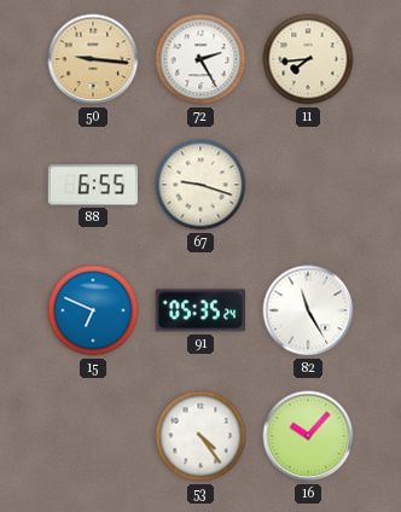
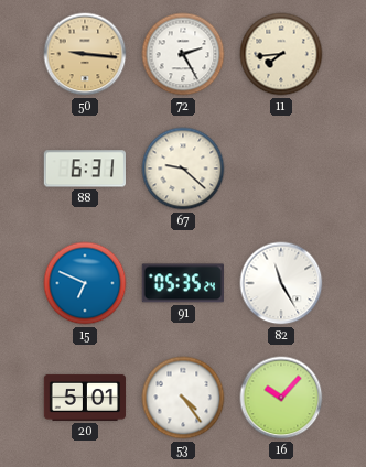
88: 6:55 -> 6:31
67: 9:18 -> 9:22
20: none -> 5:01
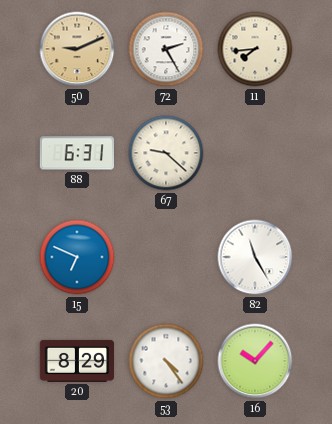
50: 9:16 -> 9:11
91: 05:35 -> none
20: 5:01 -> 8:29
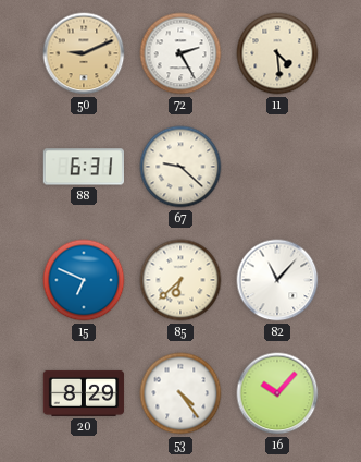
11: 7:44 -> 4:29
85: none -> 6:38
82: 11:25 -> 11:07
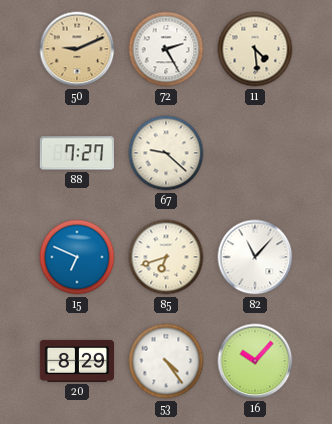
88: 6:31 -> 7:27
85: 6:38 -> 6:42
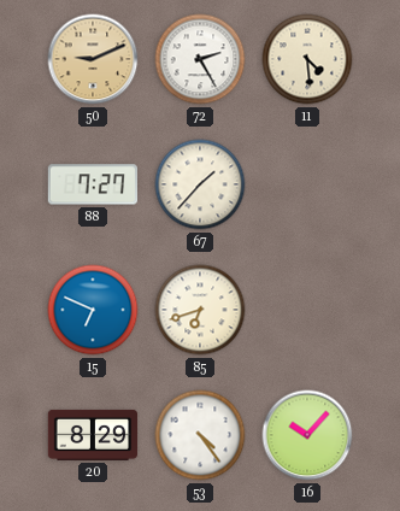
67: 9:22 -> 1:37
82: 11:07 -> none
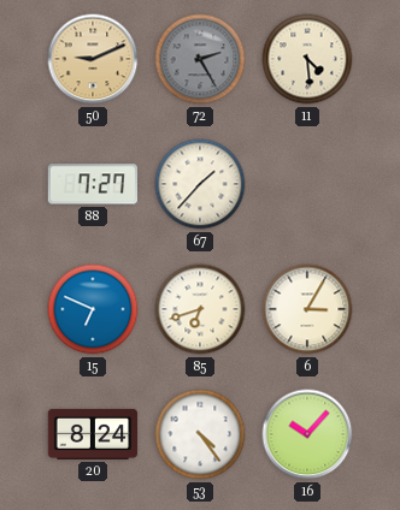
72 dial: white -> grey
6: none -> 3:05
20: 8:29 -> 8:24
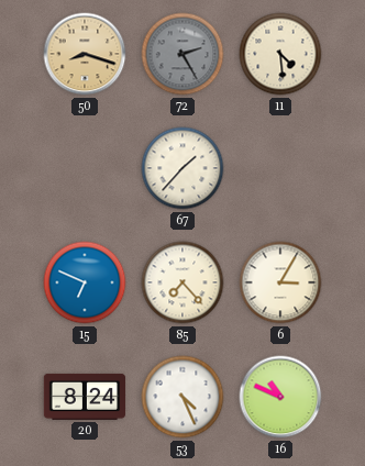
50: 9:11 -> 8:18
88: 7:27 -> none
85: 6:42 -> 7:23
53: 4:24 -> 4:26
16: 10:07 -> 10:49
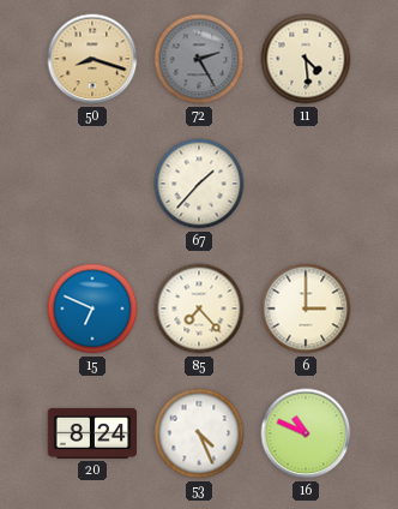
6: 3:05 -> 3:00
